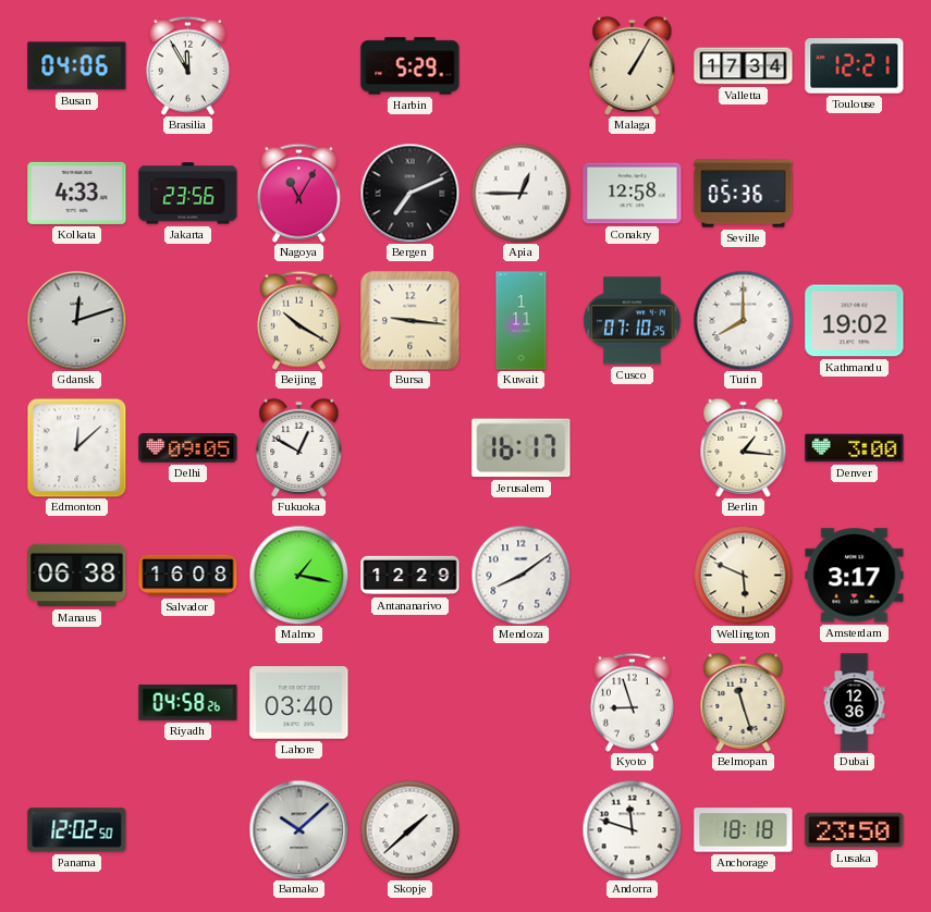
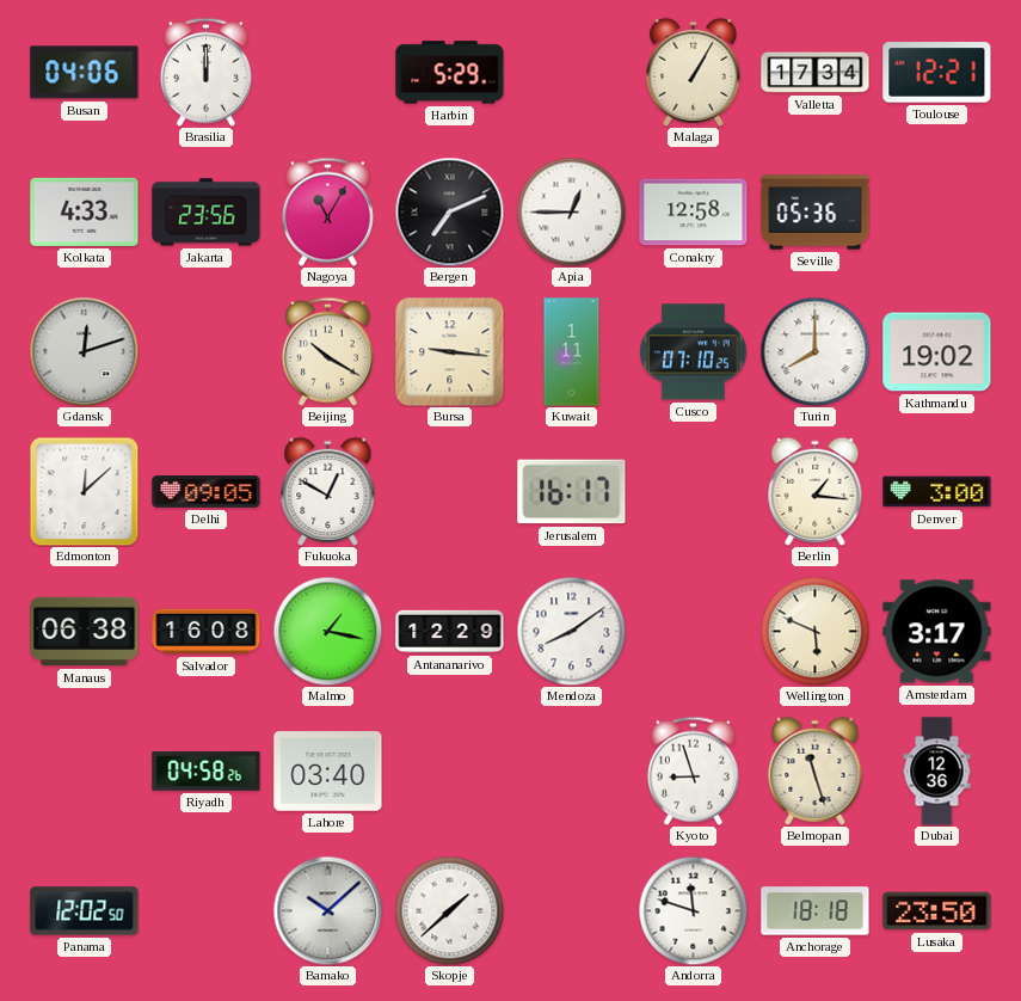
Brasilia: 11:55 -> 12:00
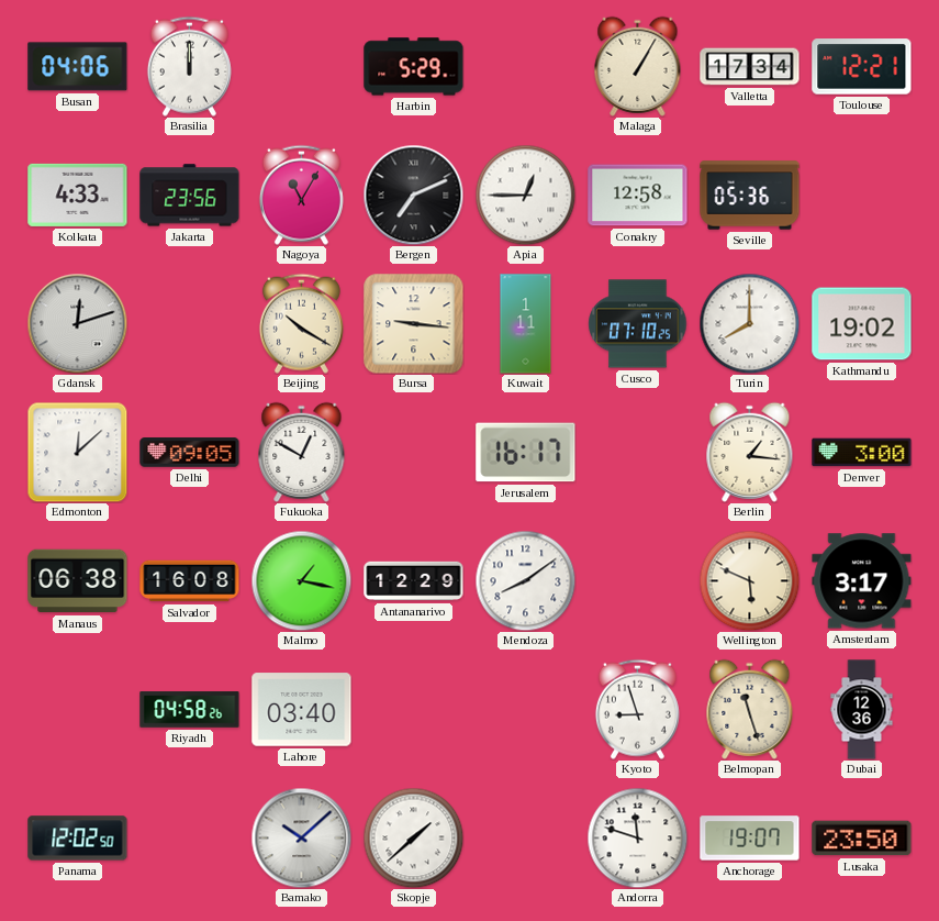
Anchorage: 18:18 -> 19:07
